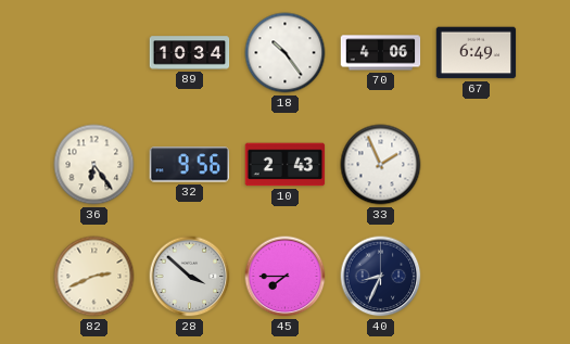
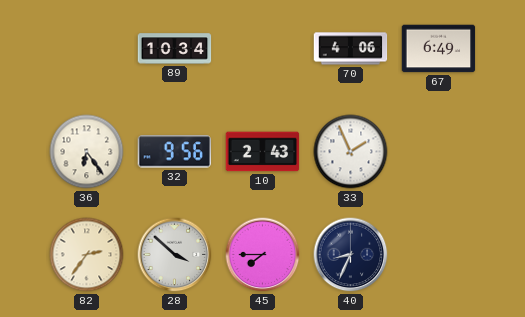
18: 10:24 -> none
82: 2:41 -> 2:36
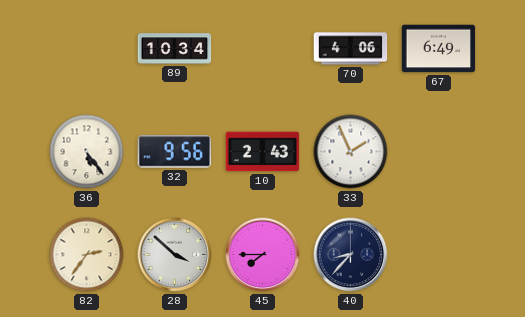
36: 6:24 -> 5:24
40: 8:34 -> 8:37
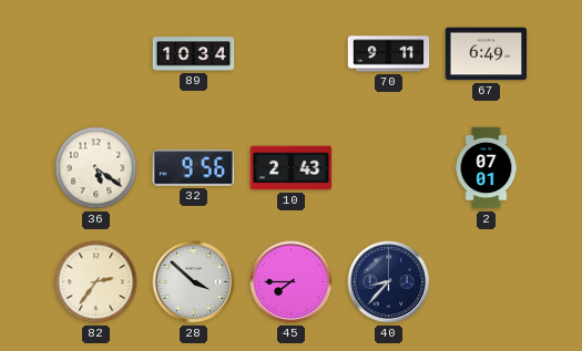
70: 4:06 -> 9:11
36: 5:24 -> 5:21
33: 1:56 -> none
2: none -> 07:01
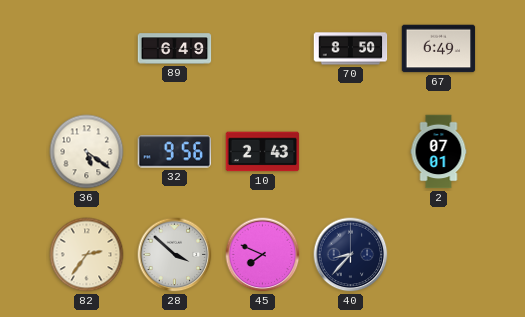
89: 10:34 -> 6:49
70: 9:11 -> 8:50
45: 7:45 -> 7:49
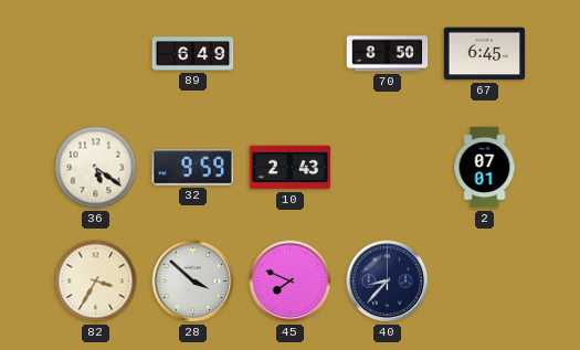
67: 6:49 -> 6:45
32: 9:56 -> 9:59
82: 2:36 -> 3:35
